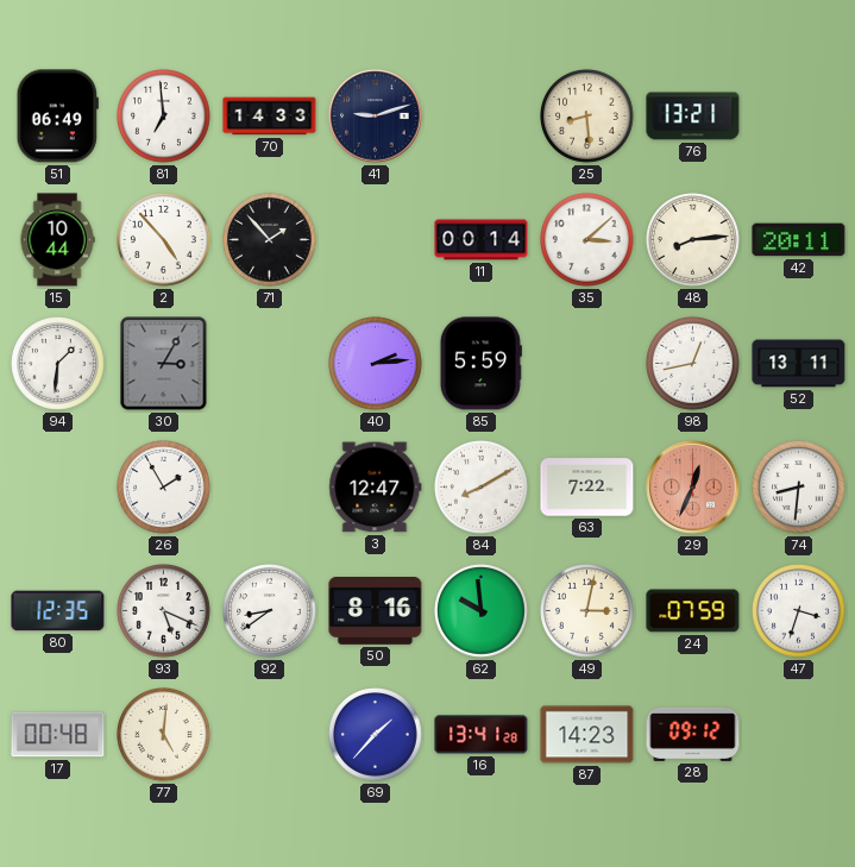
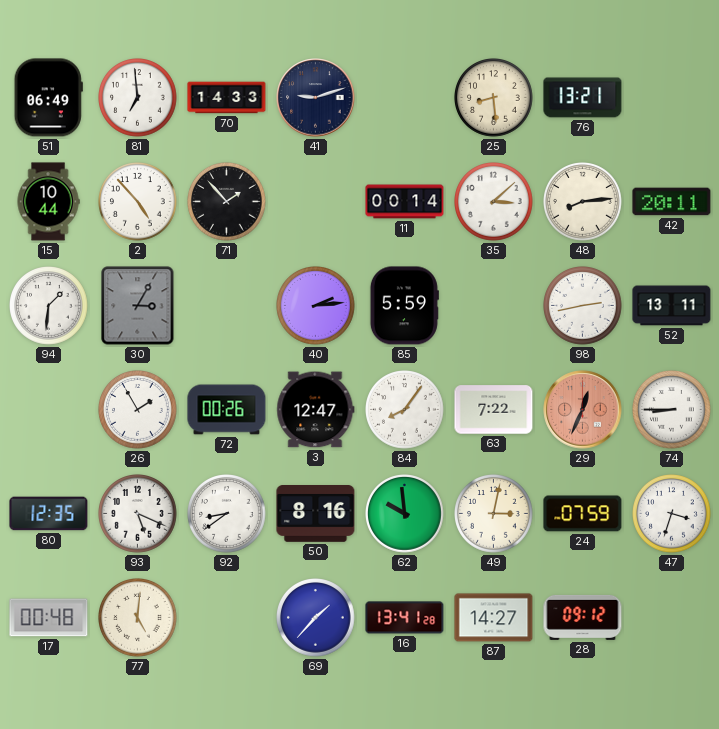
98: 12:43 -> 2:43
72: none -> 00:26
84: 8:10 -> 8:06
74: 8:31 -> 8:45
87: 14:23 -> 14:27
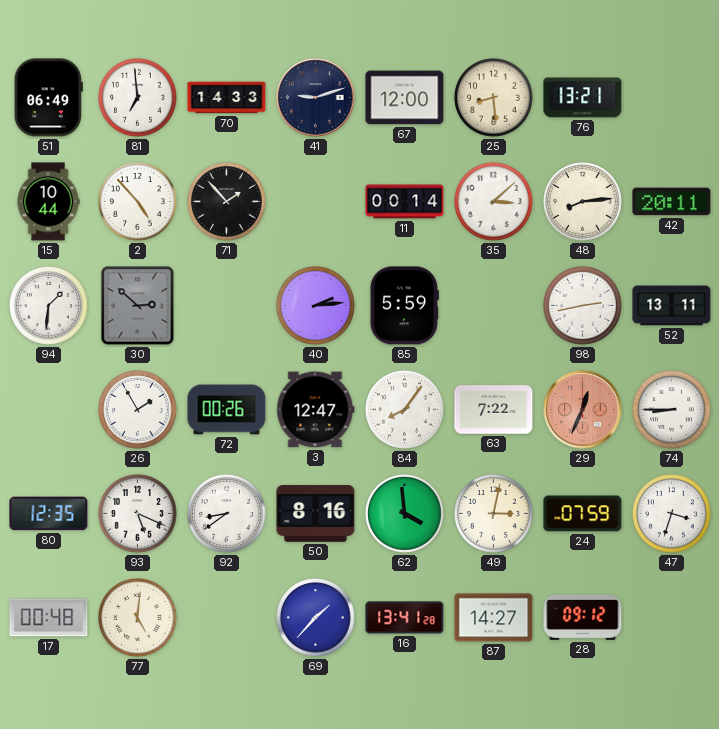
67: none -> 12:00
30: 3:05 -> 2:52
62: 9:59 -> 3:59
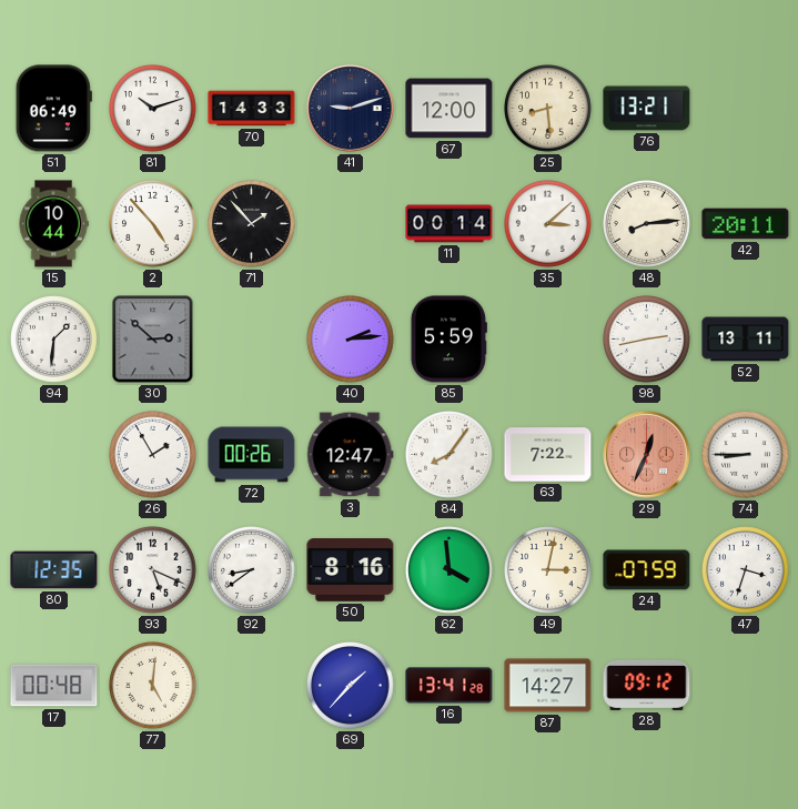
81: 6:59 -> 10:12
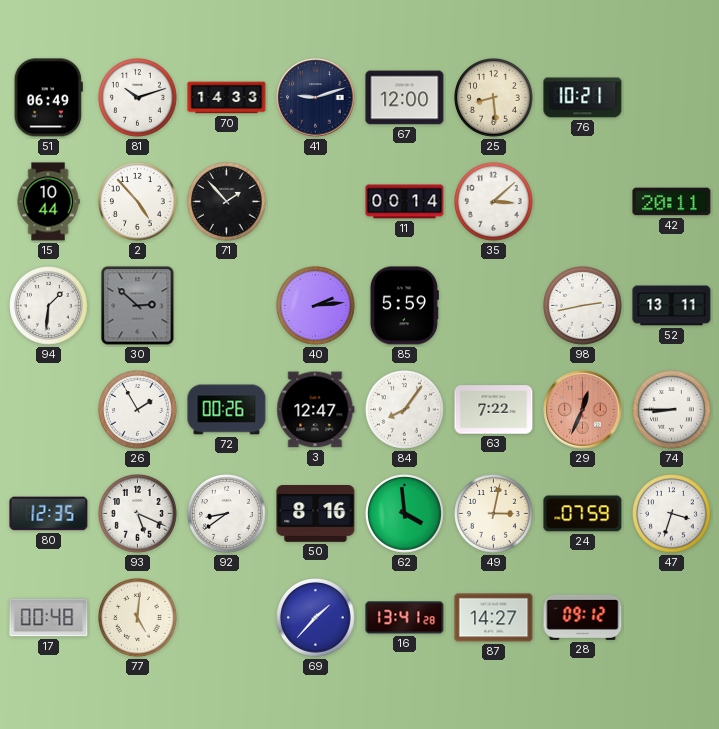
76: 13:21 -> 10:21
48: 8:14 -> none
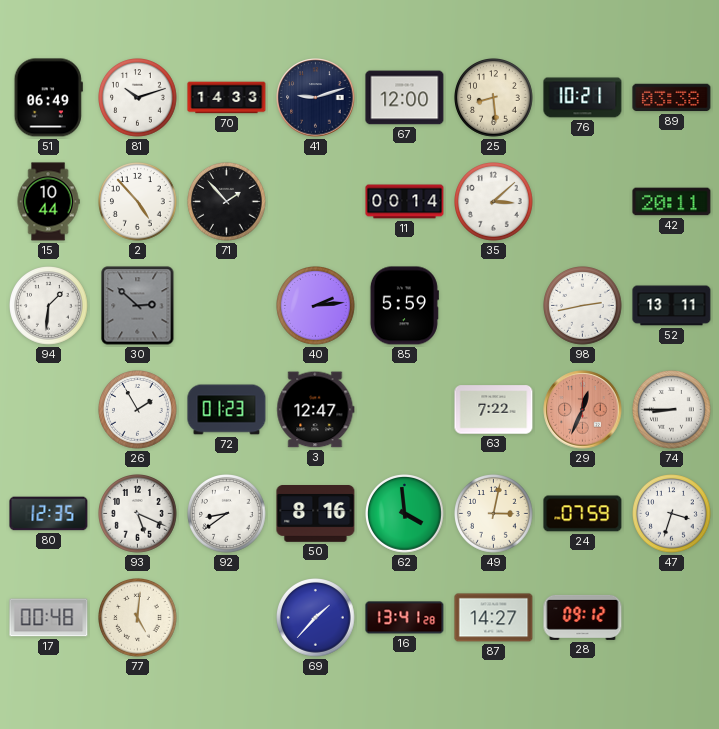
89: none -> 03:38
72: 00:26 -> 01:23
84: 8:06 -> none
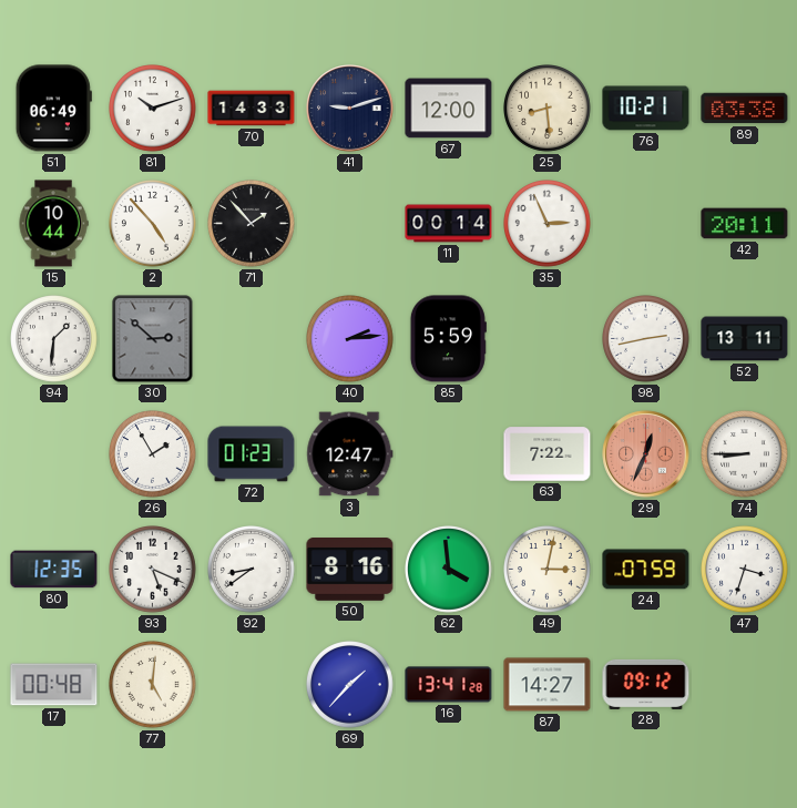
35: 3:08 -> 2:56
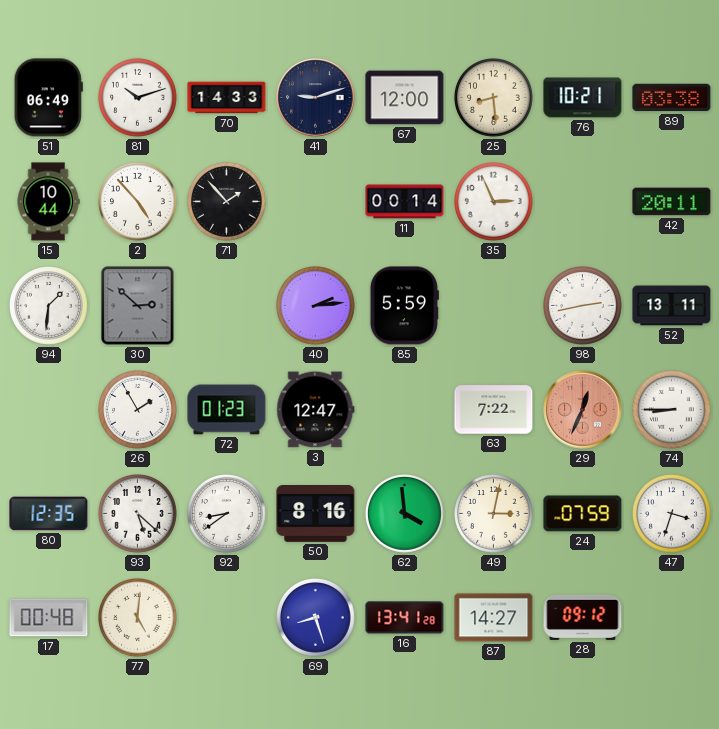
93: 5:19 -> 5:22
69: 1:37 -> 8:27
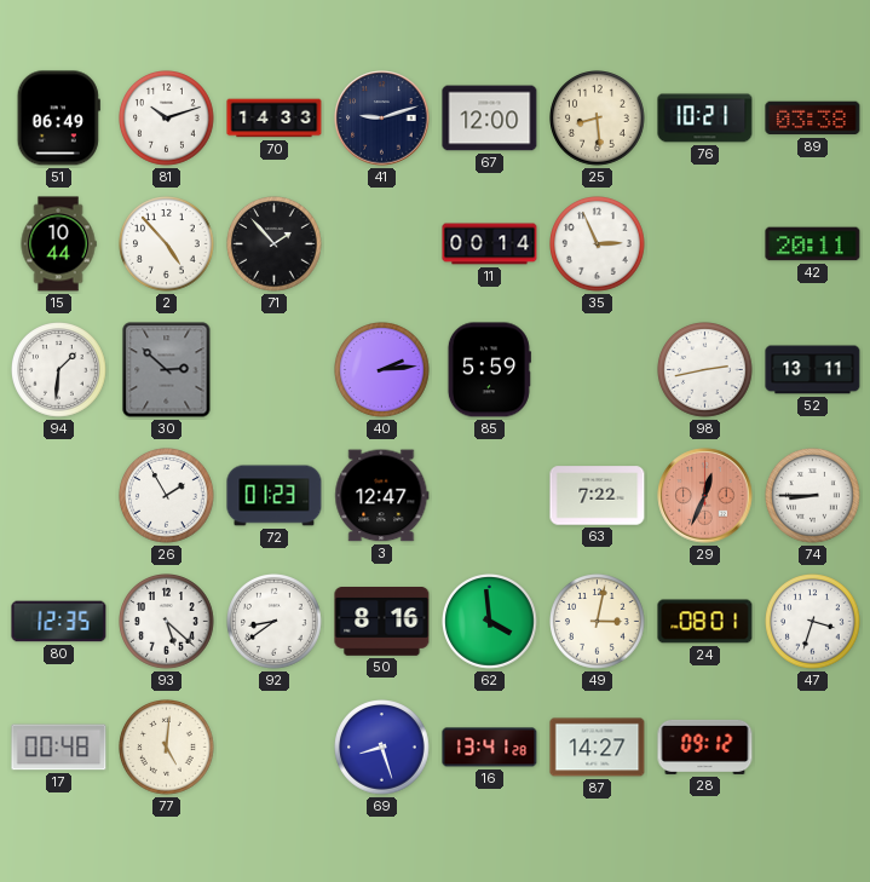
24: 07:59 -> 08:01
